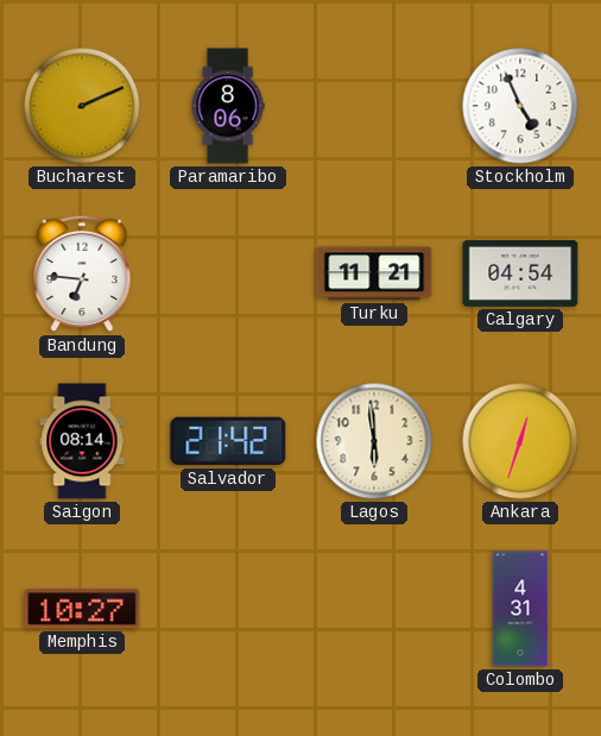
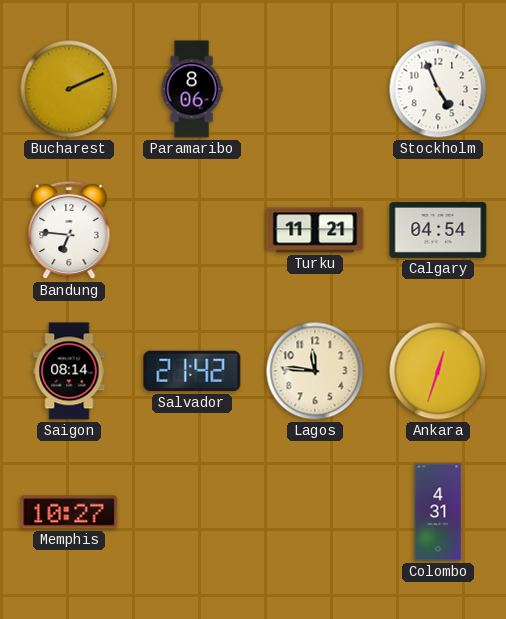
Lagos: 5:59 -> 11:46
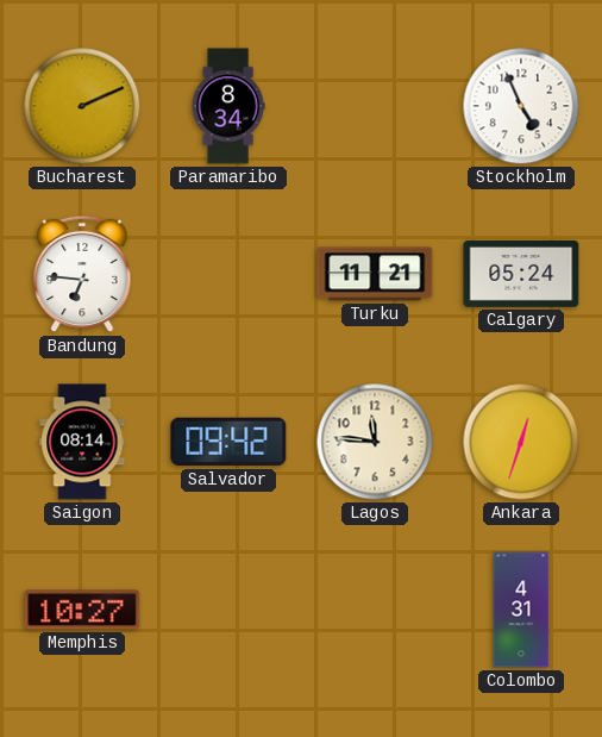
Paramaribo: 8:06 -> 8:34
Calgary: 04:54 -> 05:24
Salvador: 21:42 -> 09:42
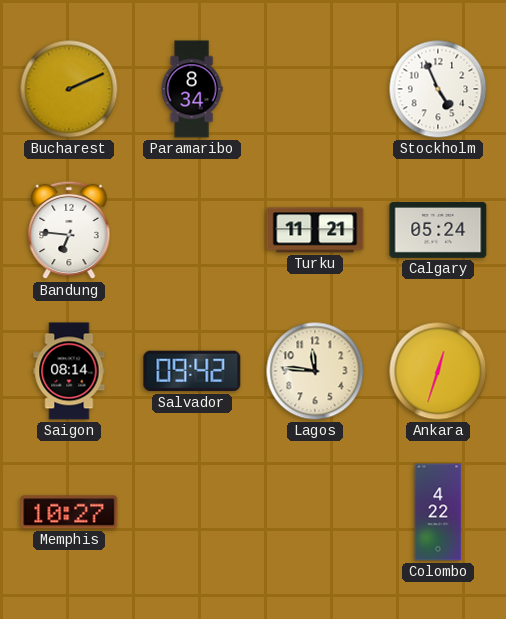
Colombo: 4:31 -> 4:22
